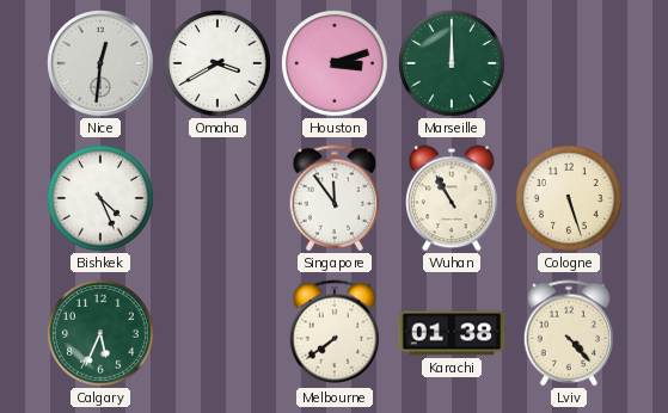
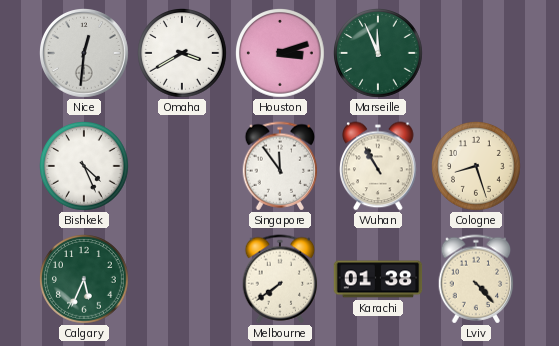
Marseille: 12:00 -> 11:56
Cologne: 5:27 -> 8:27
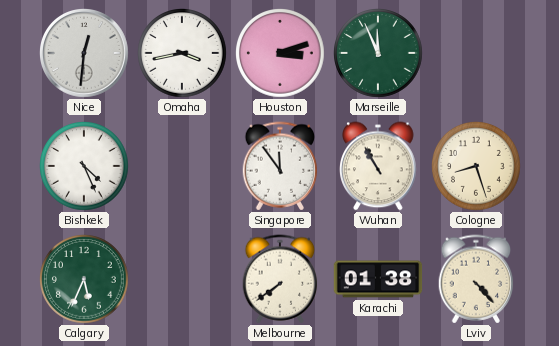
Omaha: 3:40 -> 3:43
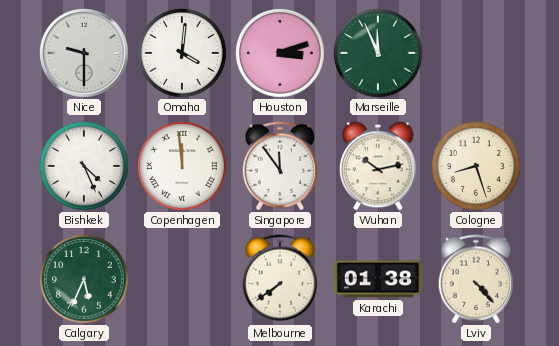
Nice: 12:31 -> 9:30
Omaha: 3:43 -> 4:01
Copenhagen: none -> 11:59
Wuhan: 10:55 -> 10:13
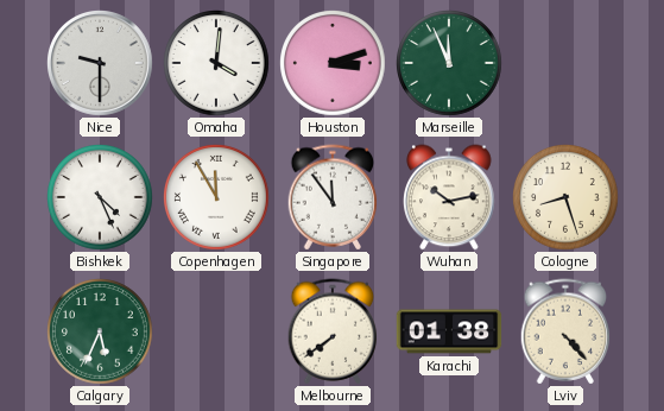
Copenhagen: 11:59 -> 11:55
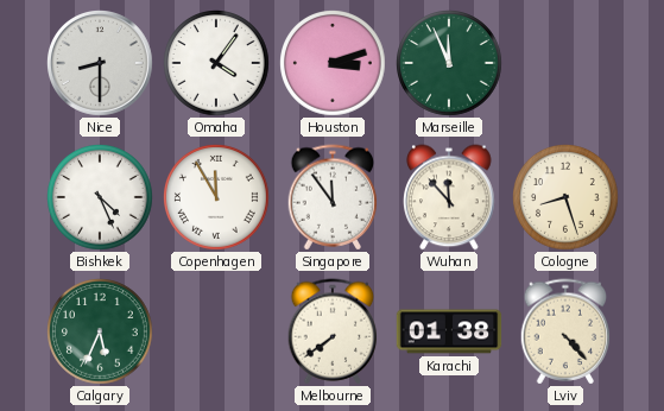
Nice: 9:30 -> 8:30
Omaha: 4:01 -> 4:06
Wuhan: 10:13 -> 11:53
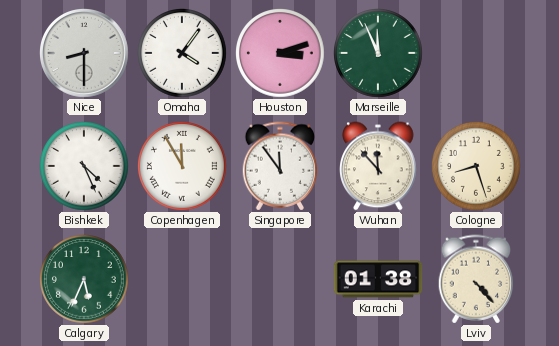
Melbourne: 7:39 -> none
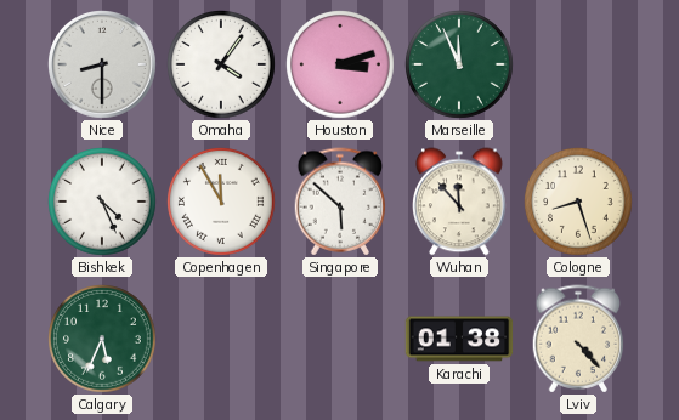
Singapore: 11:54 -> 5:52
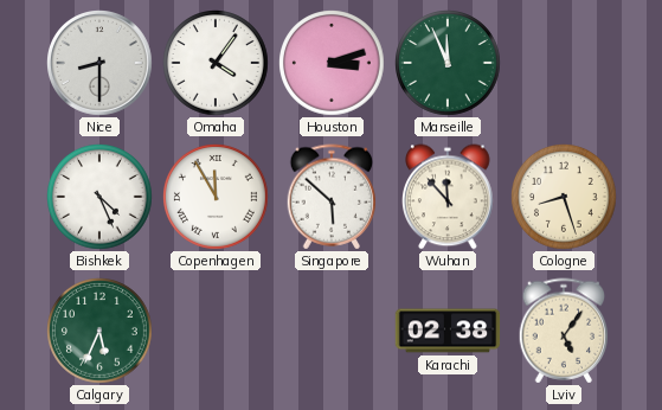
Karachi: 01:38 -> 02:38
Lviv: 4:23 -> 5:06
